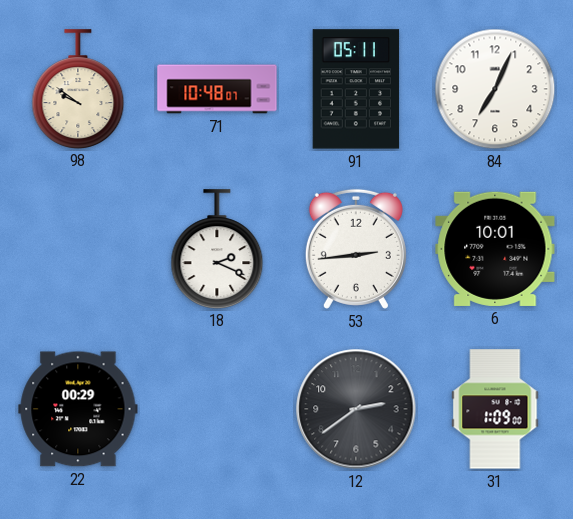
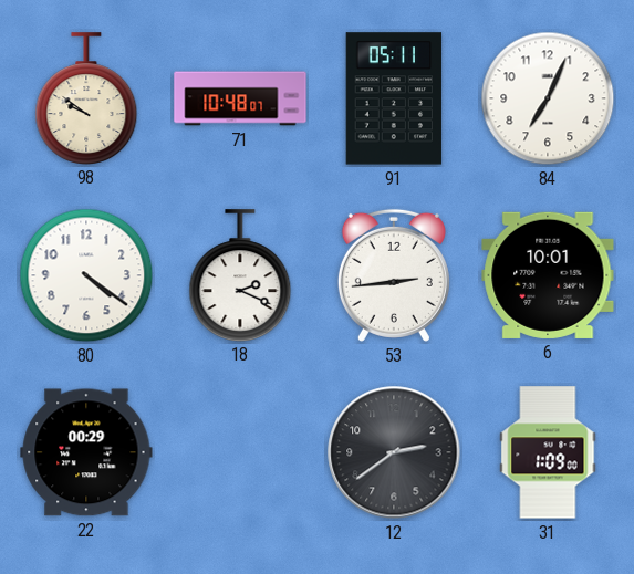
80: none -> 4:21
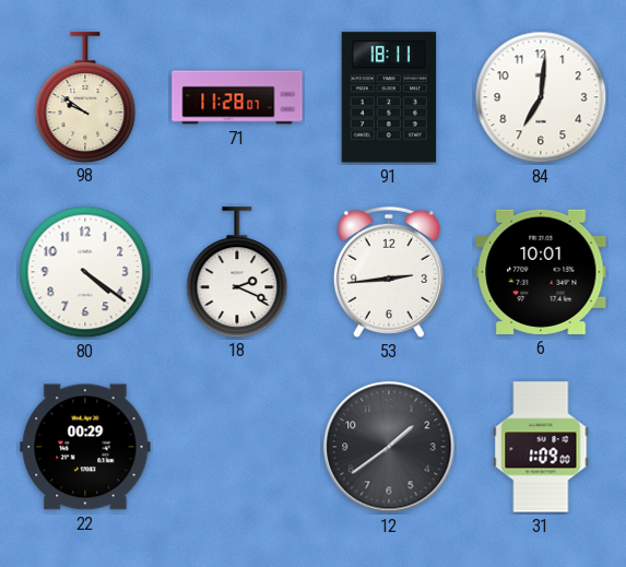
71: 10:48 -> 11:28
91: 05:11 -> 18:11
84: 7:04 -> 7:01
12: 2:39 -> 1:39
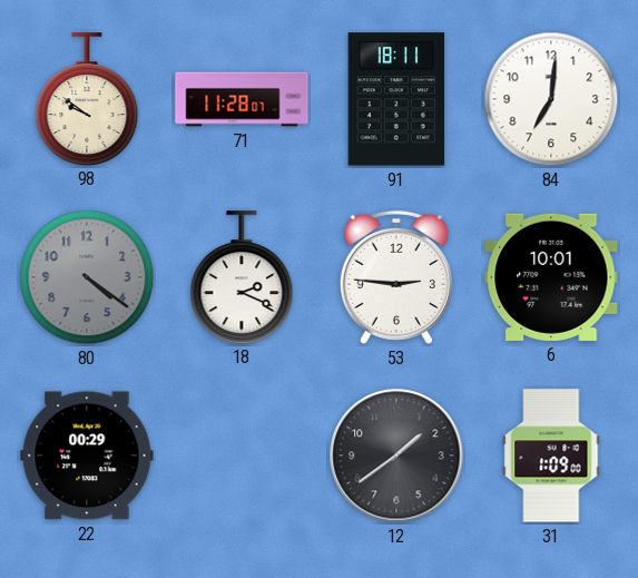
80 dial: white -> grey
53: 2:44 -> 2:46
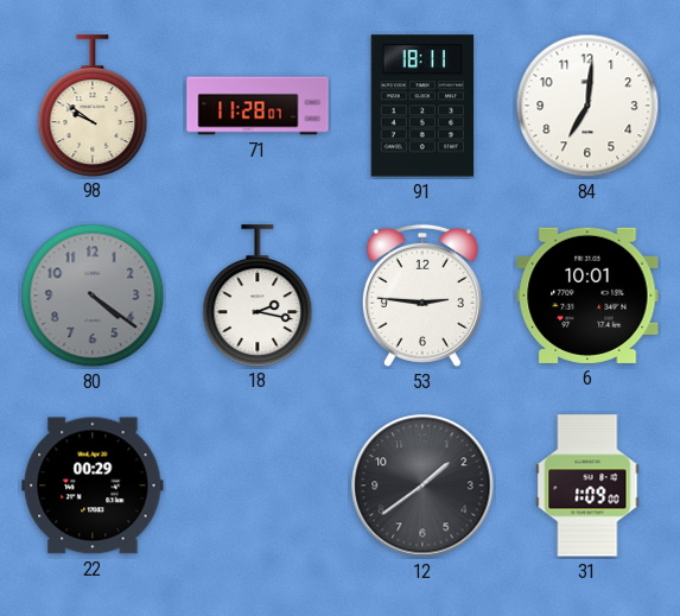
18: 2:19 -> 2:17
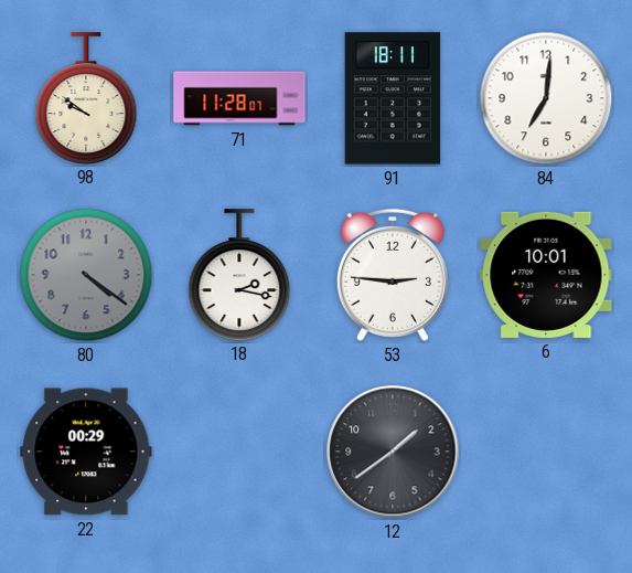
31: 1:09 -> none
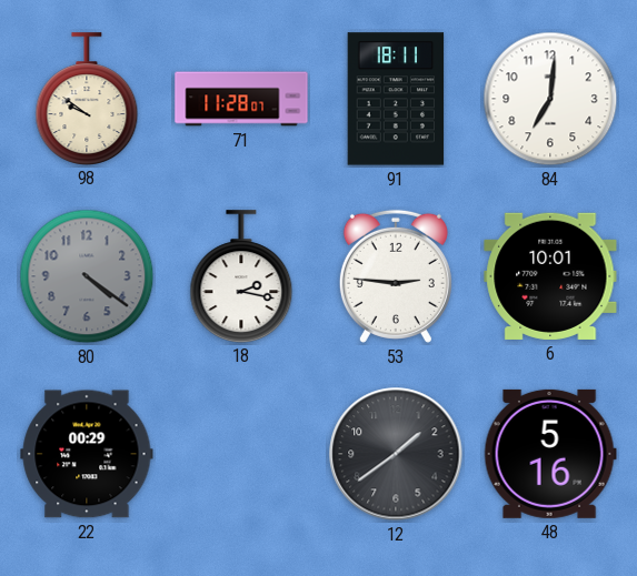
48: none -> 5:16
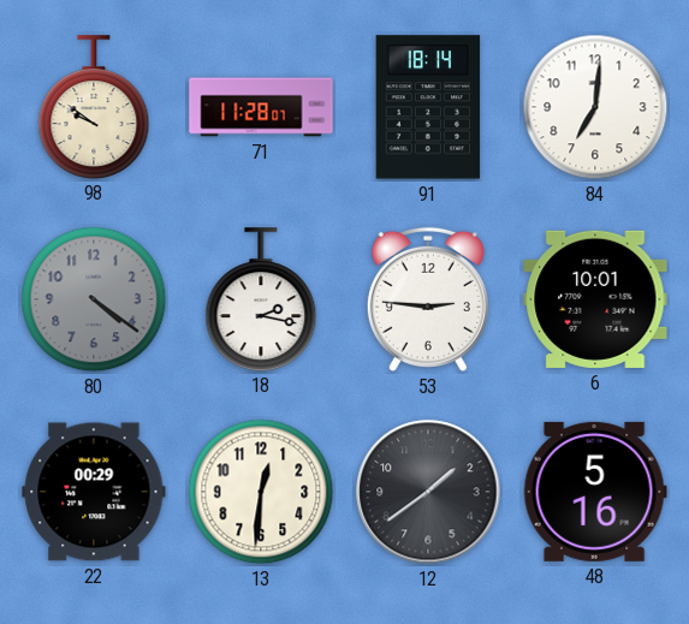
91: 18:11 -> 18:14
13: none -> 12:31
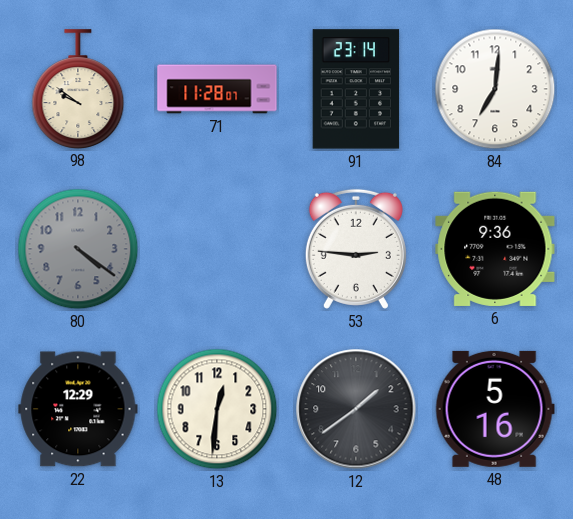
91: 18:14 -> 23:14
18: 2:17 -> none
6: 10:01 -> 9:36
22: 00:29 -> 12:29
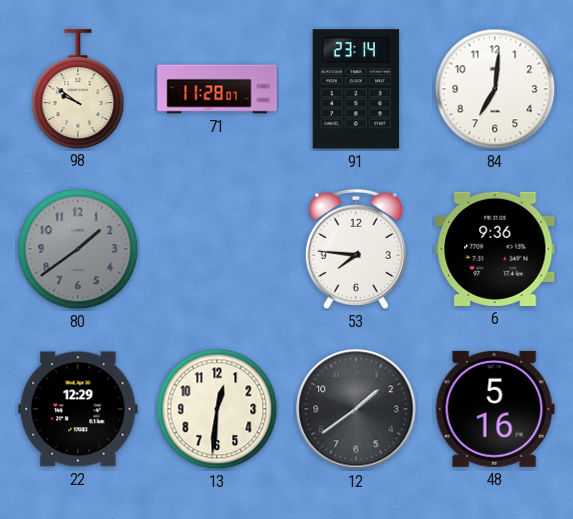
80: 4:21 -> 1:39
53: 2:46 -> 7:46
